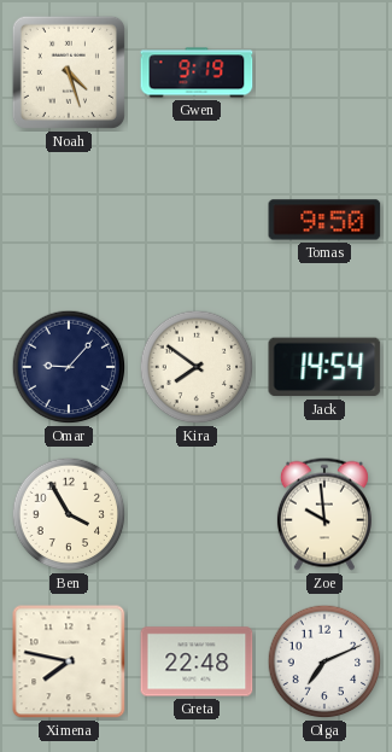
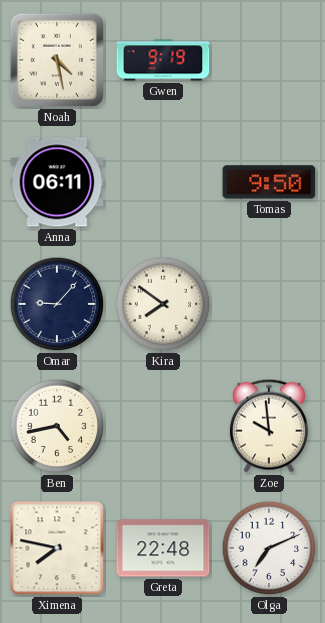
Noah: 4:27 -> 4:28
Anna: none -> 06:11
Jack: 14:54 -> none
Ben: 3:55 -> 4:43
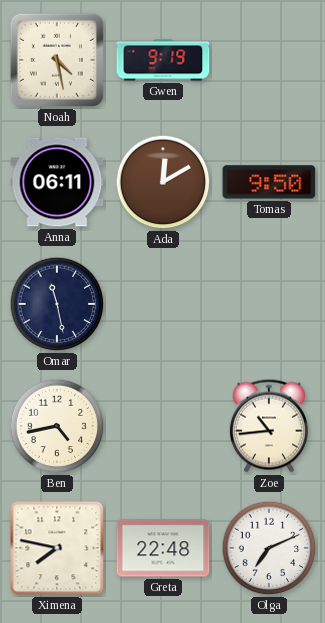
Ada: none -> 12:10
Omar: 9:07 -> 11:28
Kira: 7:51 -> none
Zoe: 9:59 -> 10:44
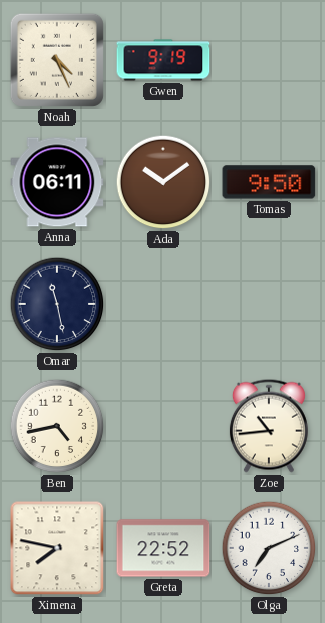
Noah: 4:28 -> 4:26
Ada: 12:10 -> 10:09
Greta: 22:48 -> 22:52
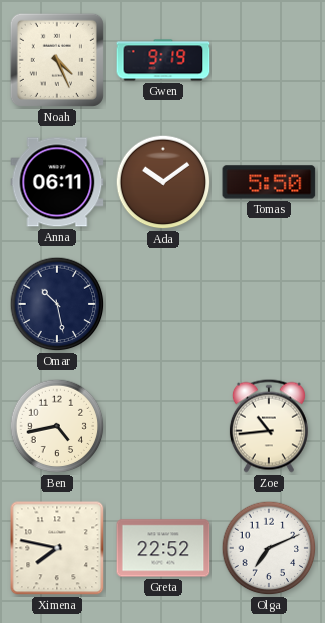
Tomas: 9:50 -> 5:50
Omar: 11:28 -> 10:28
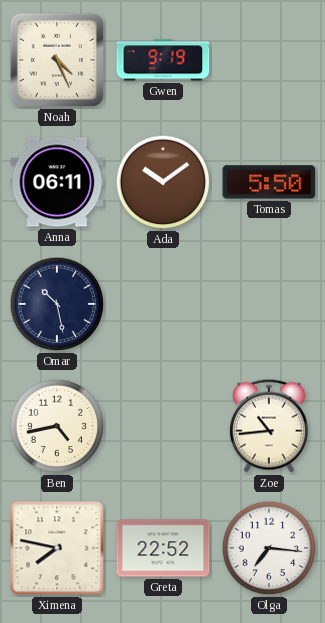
Olga: 7:11 -> 7:16
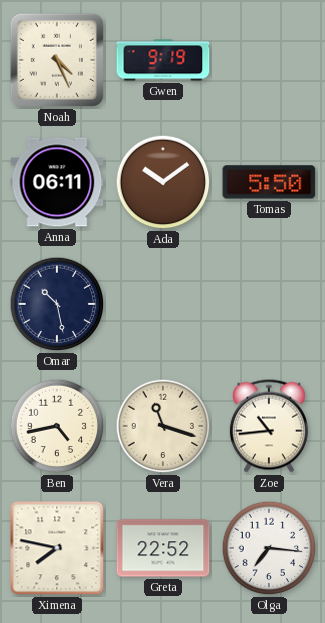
Vera: none -> 11:18
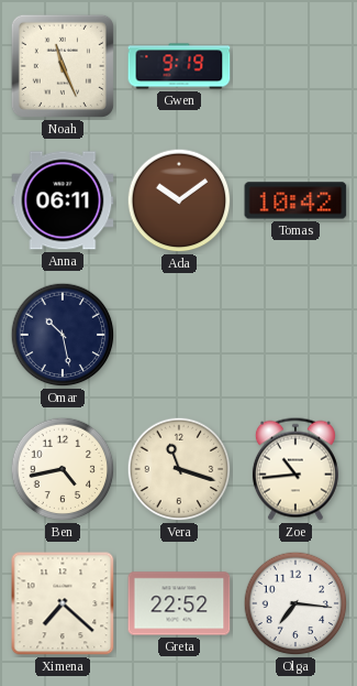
Noah: 4:26 -> 11:26
Tomas: 5:50 -> 10:42
Ximena: 7:47 -> 7:22
